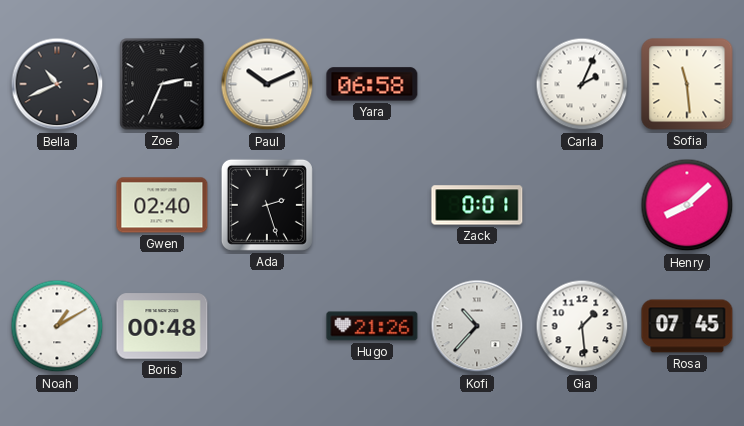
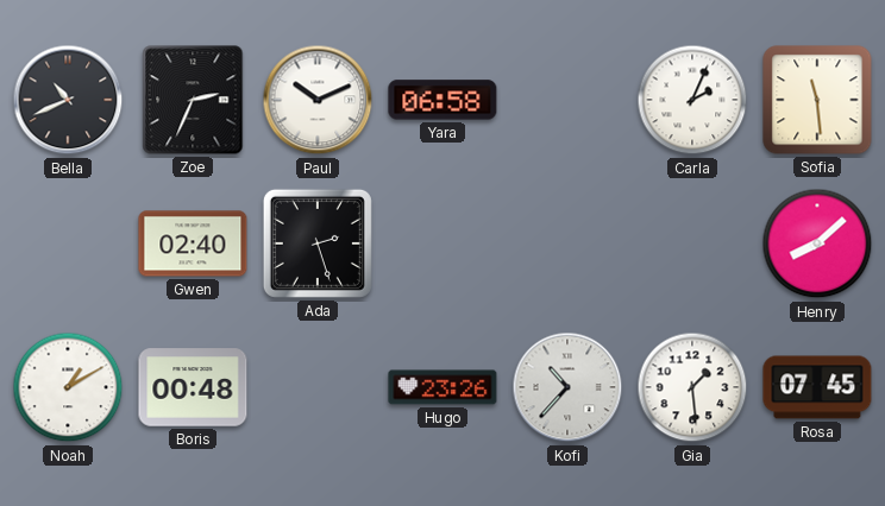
Zack: 0:01 -> none
Hugo: 21:26 -> 23:26
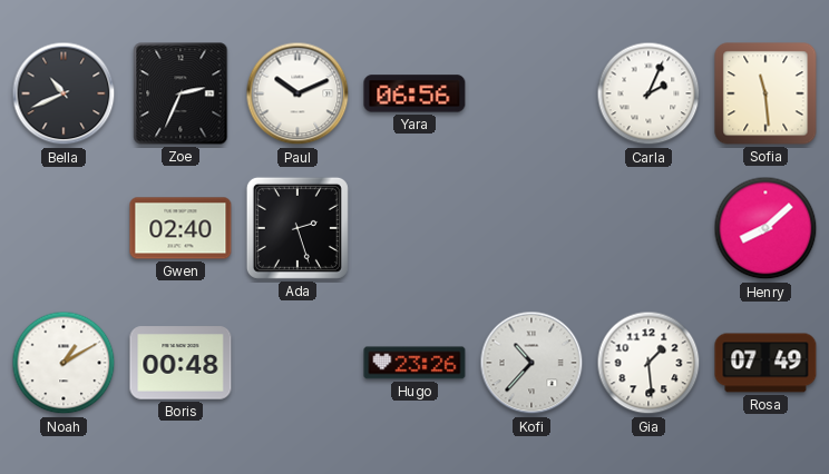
Yara: 06:58 -> 06:56
Rosa: 07:45 -> 07:49
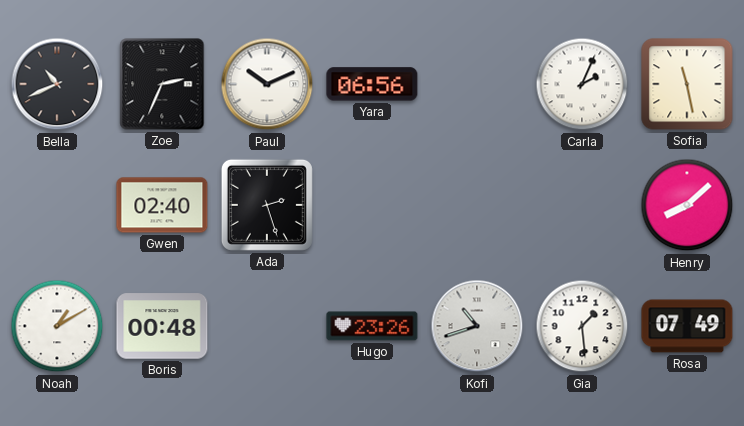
Sofia: 11:29 -> 11:28
Kofi: 10:37 -> 10:42
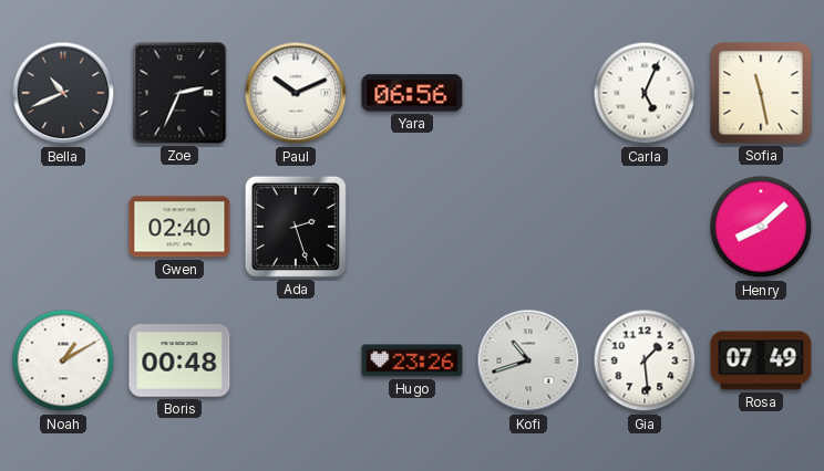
Carla: 2:04 -> 5:04
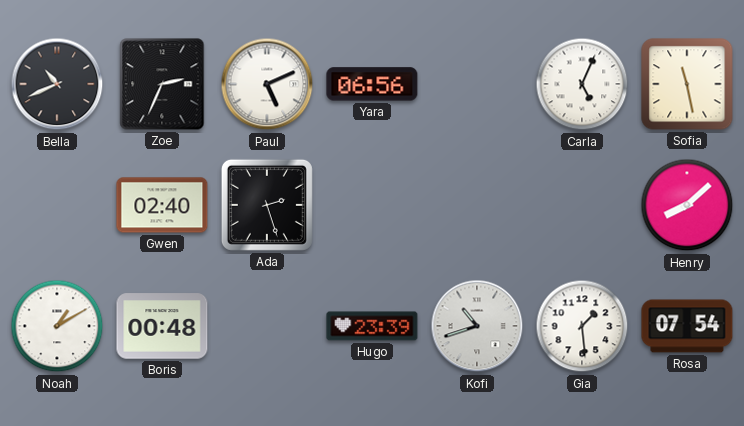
Paul: 10:11 -> 5:11
Hugo: 23:26 -> 23:39
Rosa: 07:49 -> 07:54
